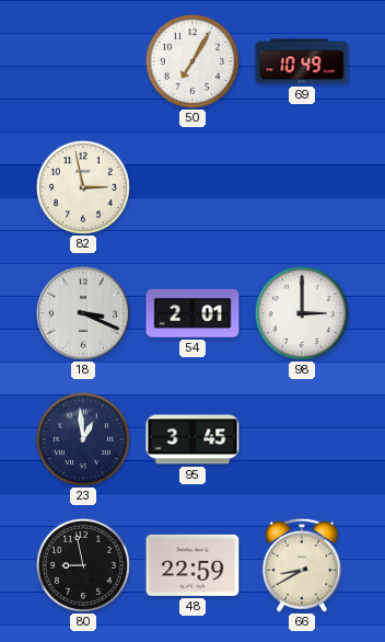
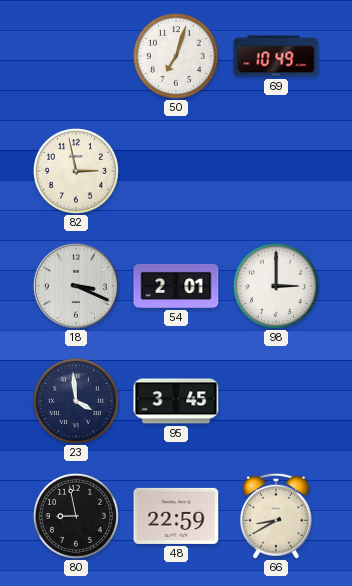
50: 7:05 -> 7:03
23: 12:59 -> 3:59
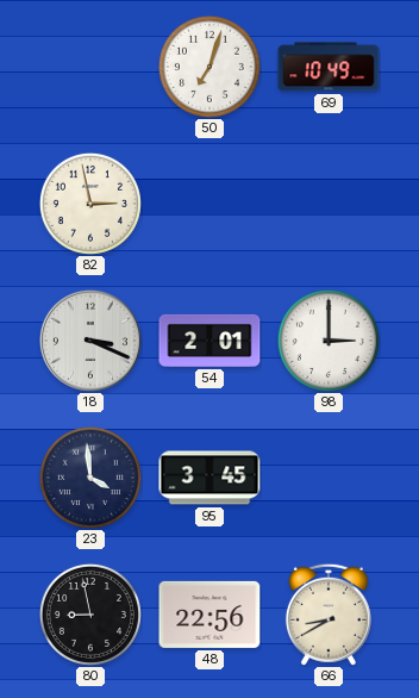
48: 22:59 -> 22:56
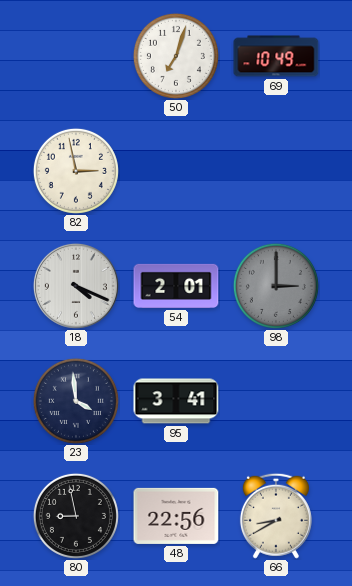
18: 3:19 -> 4:19
98 dial: white -> grey
95: 3:45 -> 3:41
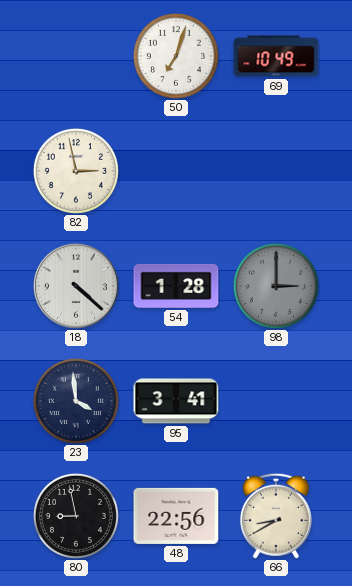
18: 4:19 -> 4:22
54: 2:01 -> 1:28
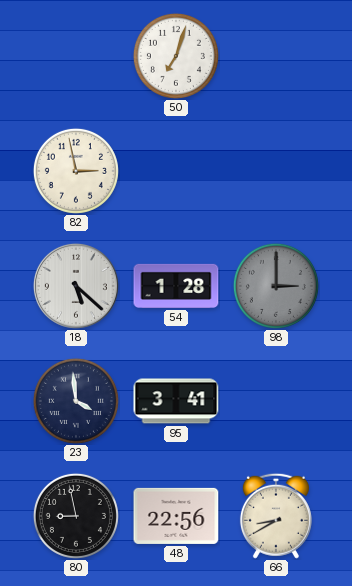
69: 10:49 -> none
18: 4:22 -> 5:22
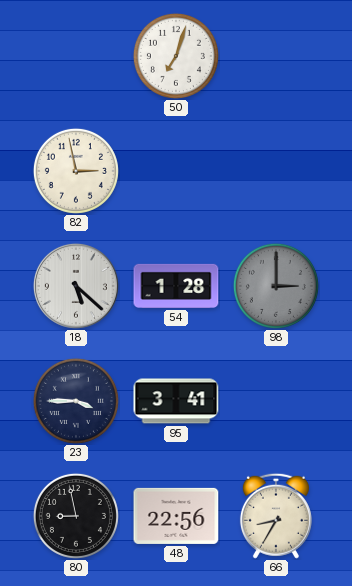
23: 3:59 -> 3:45
66: 8:40 -> 8:35
